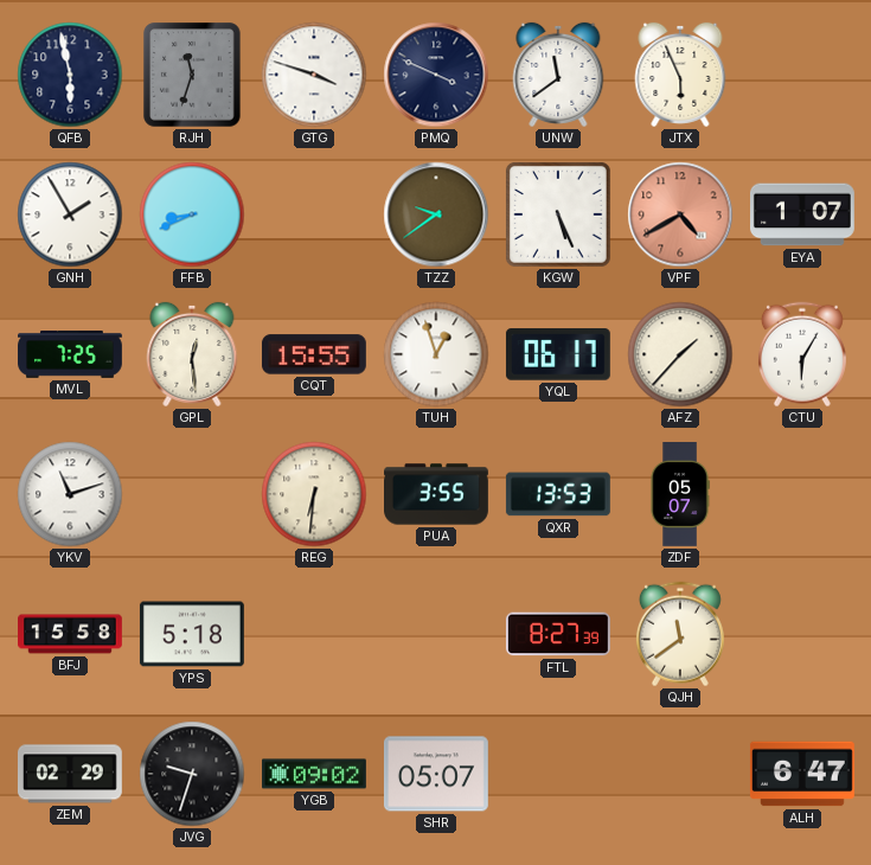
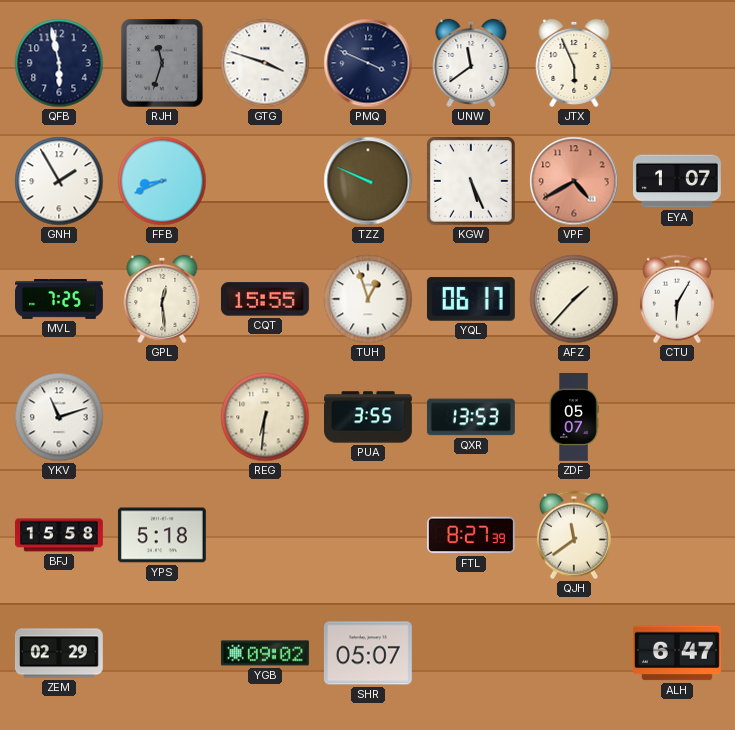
TZZ: 9:39 -> 9:49
JVG: 9:33 -> none
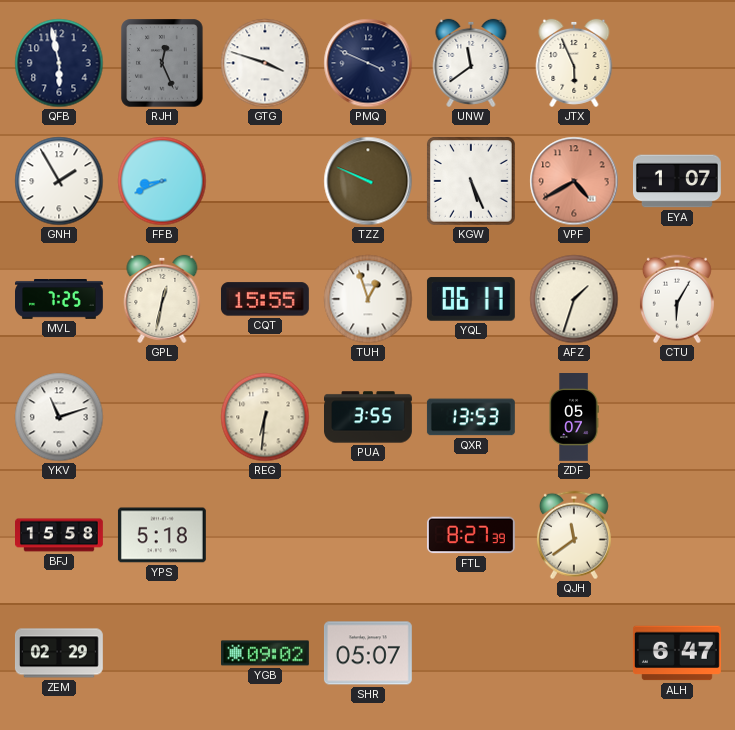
RJH: 11:33 -> 12:26
GPL: 12:29 -> 12:32
AFZ: 1:37 -> 1:33
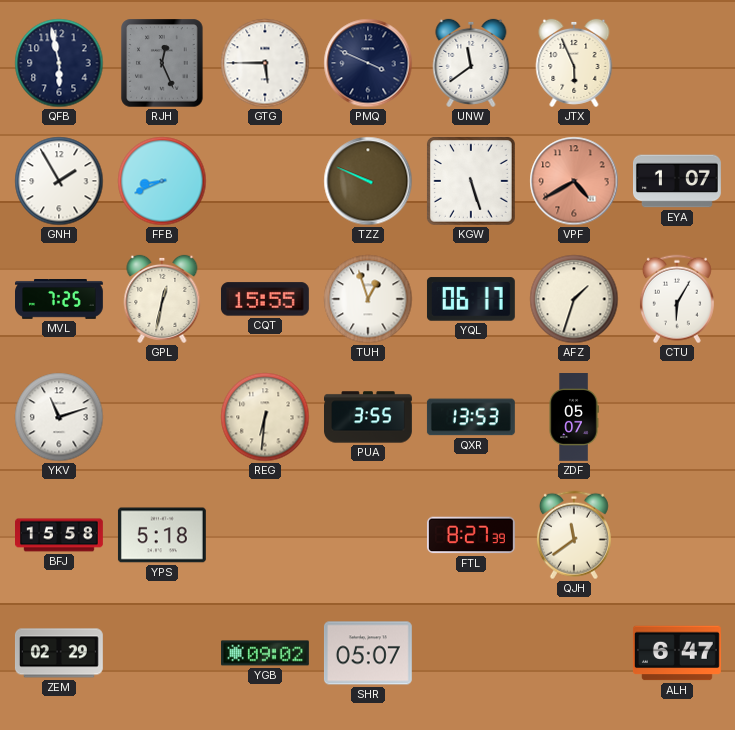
GTG: 3:48 -> 5:45
KGW: 5:26 -> 5:27
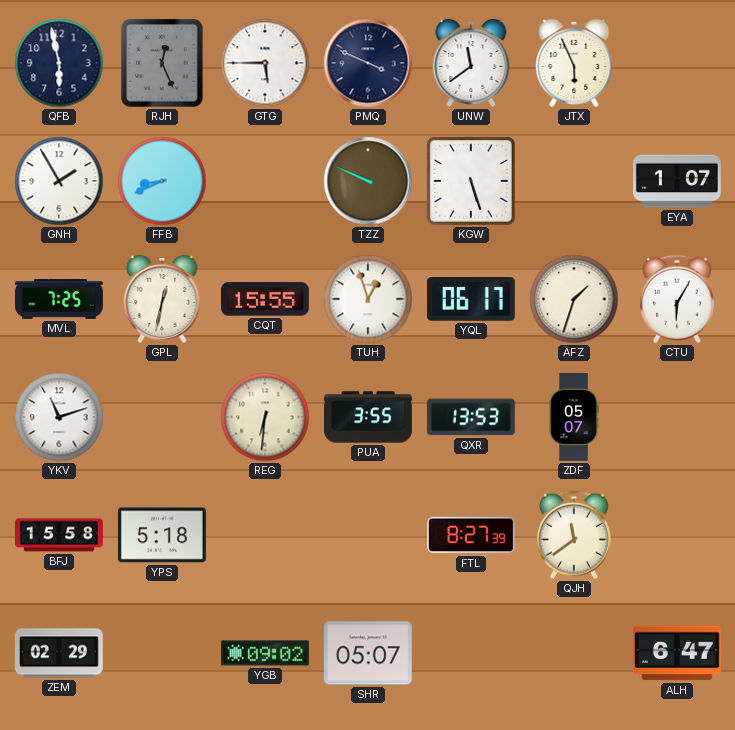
VPF: 4:40 -> none
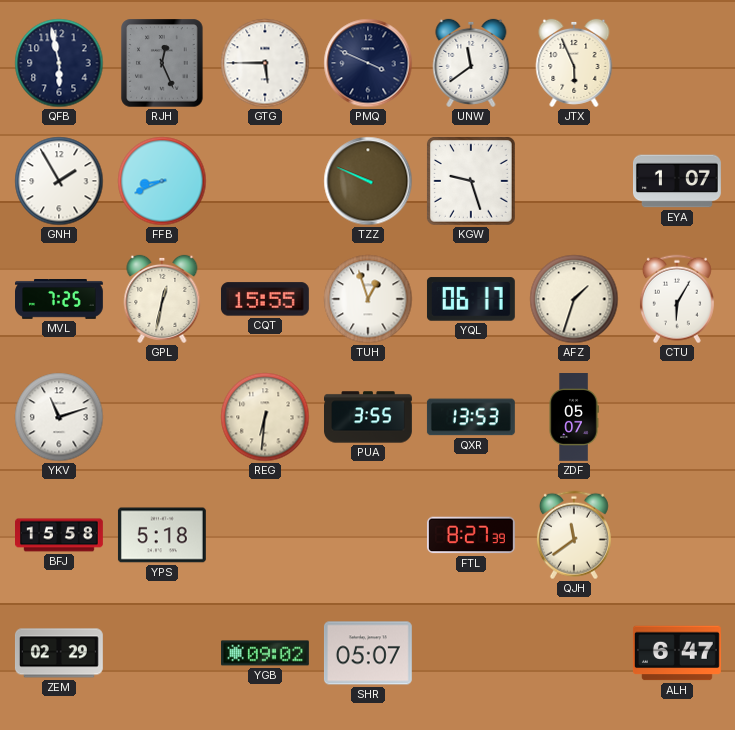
KGW: 5:27 -> 9:27
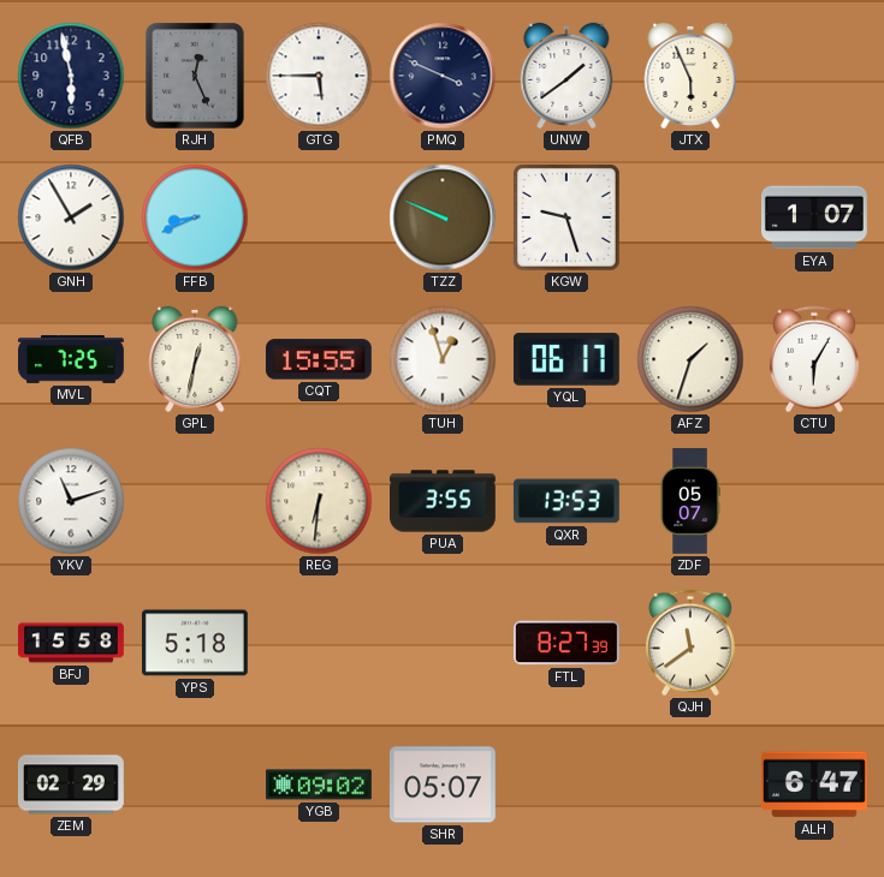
UNW: 11:39 -> 1:39
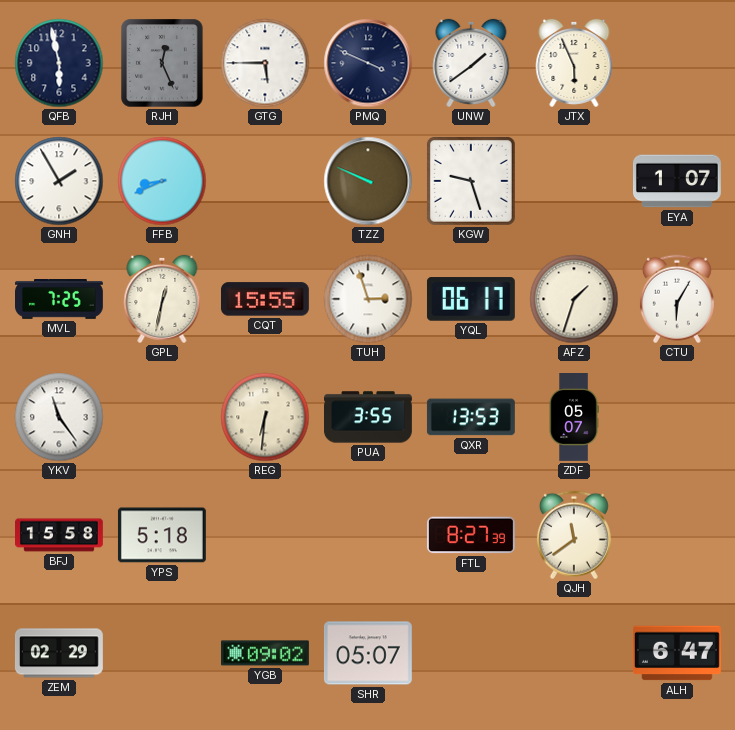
TUH: 12:57 -> 2:57
YKV: 11:12 -> 11:24
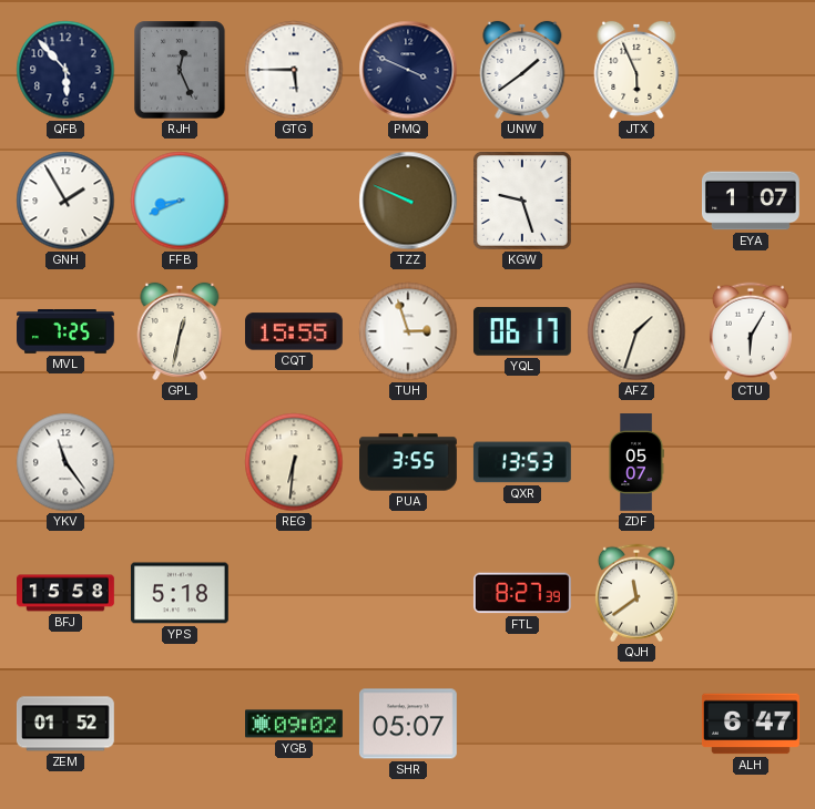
QFB: 5:58 -> 5:53
ZEM: 02:29 -> 01:52
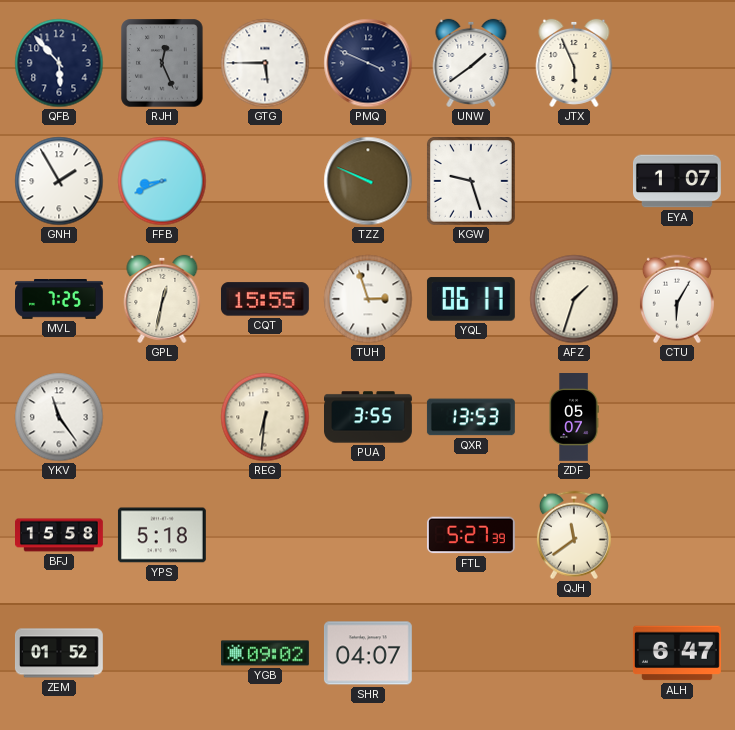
FTL: 8:27 -> 5:27
SHR: 05:07 -> 04:07
